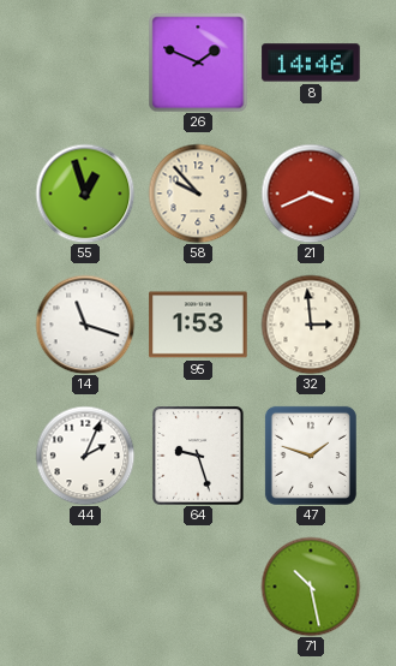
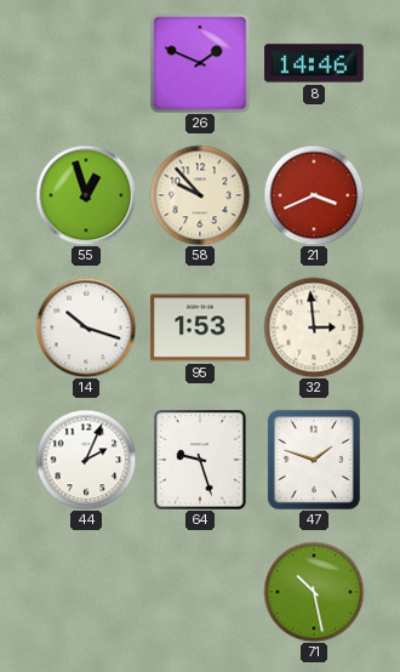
14: 11:18 -> 10:18
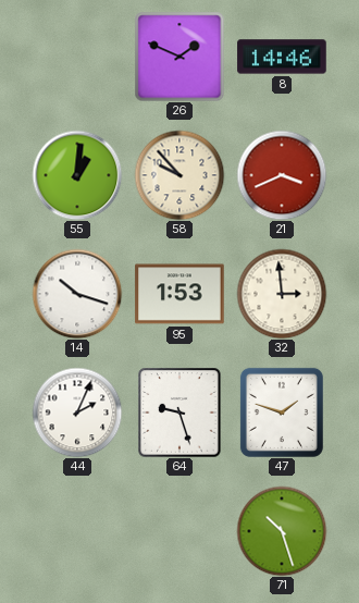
55: 12:57 -> 1:01
71: 10:28 -> 10:27
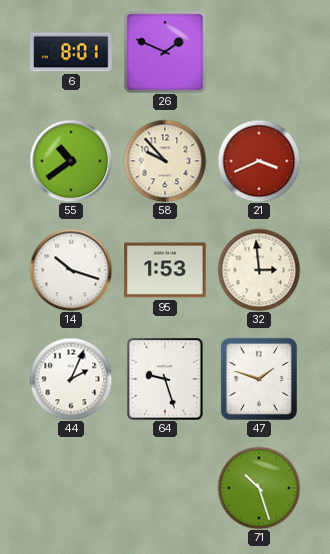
6: none -> 8:01
8: 14:46 -> none
55: 1:01 -> 10:39
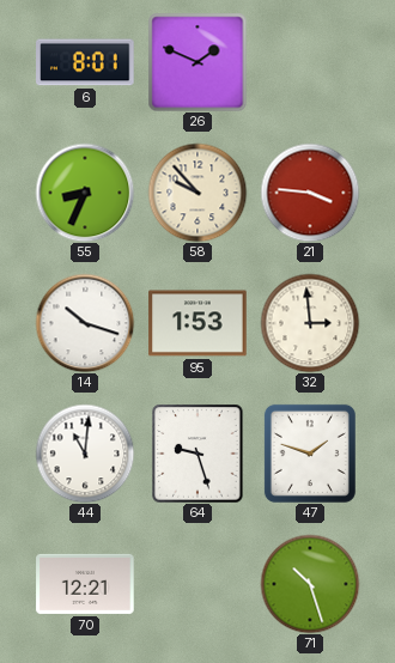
55: 10:39 -> 8:34
21: 3:41 -> 3:46
44: 2:04 -> 11:01
70: none -> 12:21
